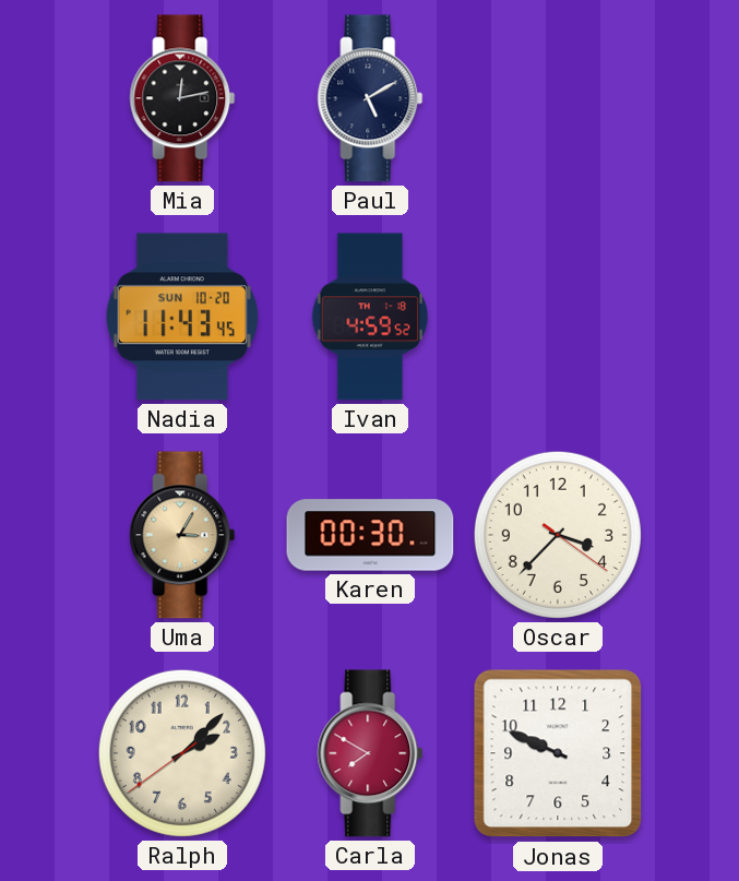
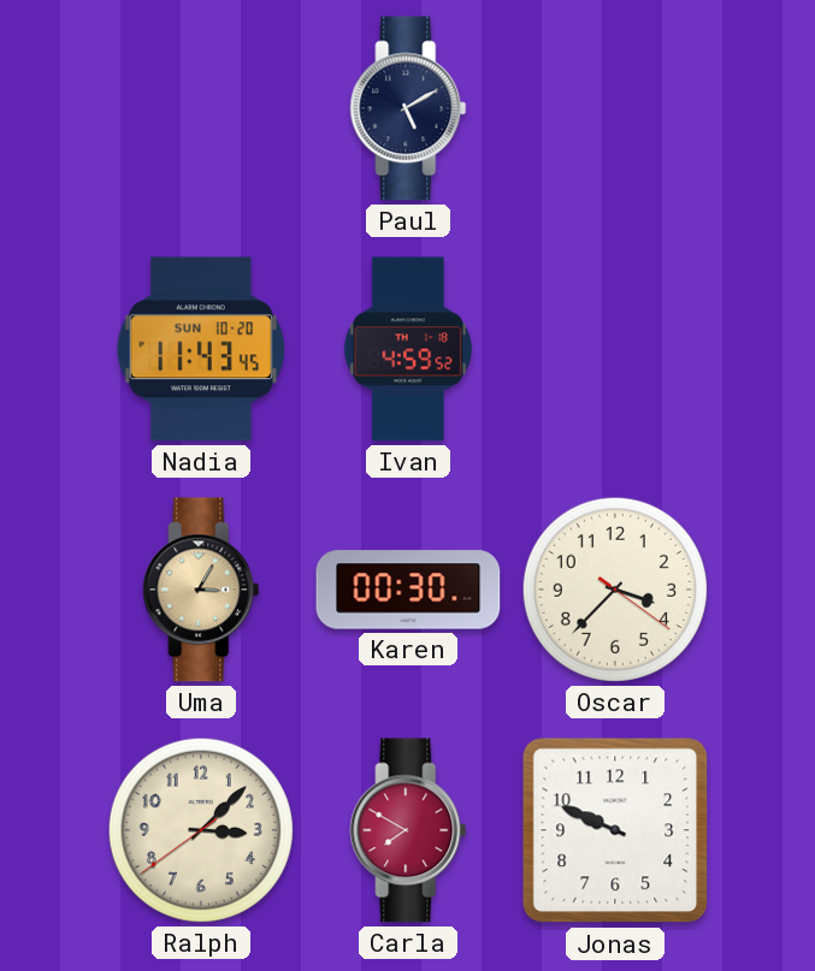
Mia: 12:13 -> none
Ralph: 2:07 -> 3:07
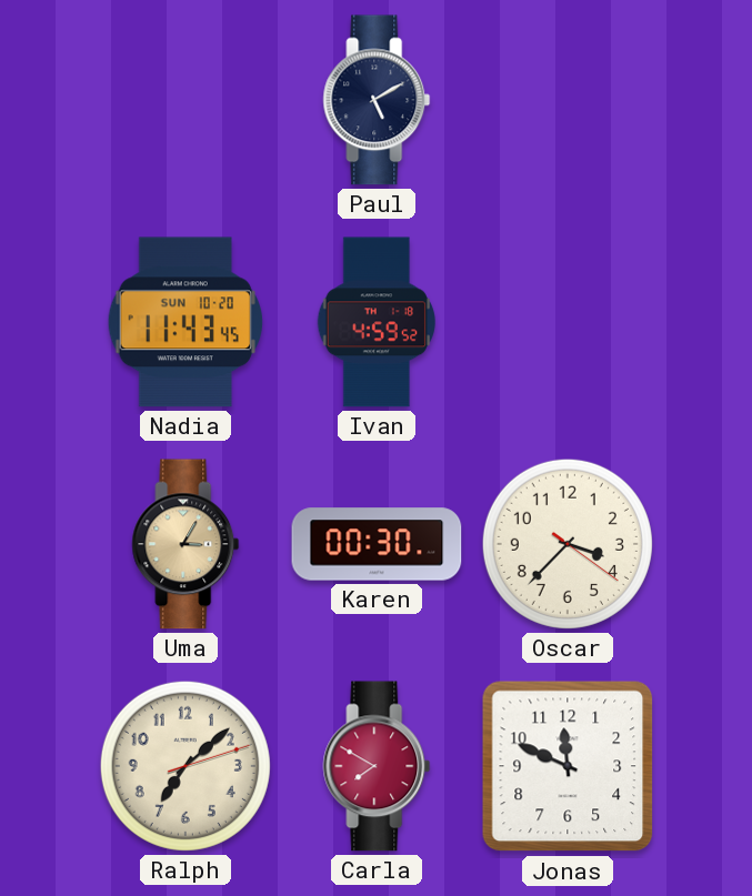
Ralph: 3:07 -> 7:08
Jonas: 9:49 -> 11:49
